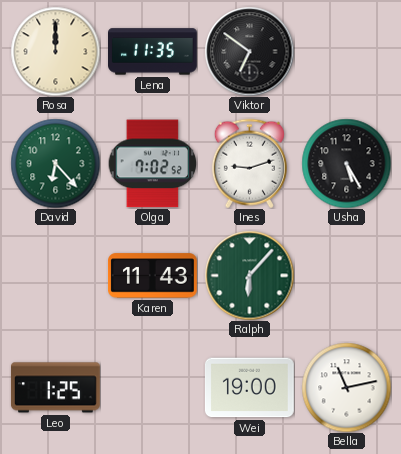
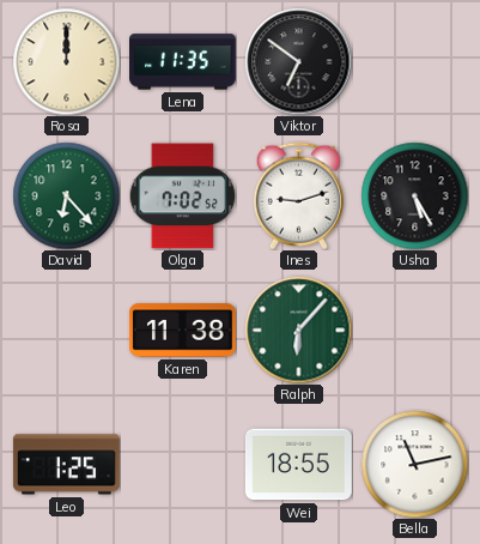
Karen: 11:43 -> 11:38
Wei: 19:00 -> 18:55
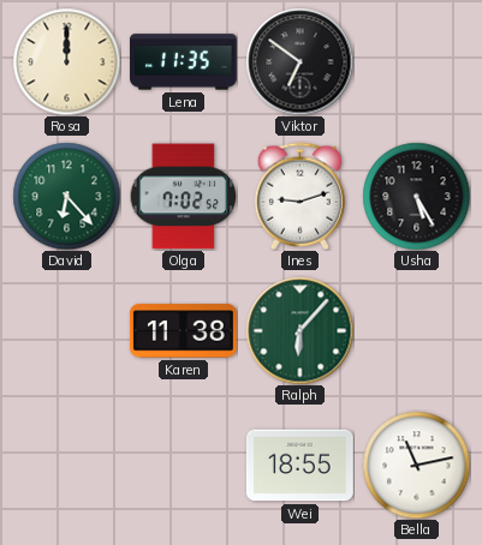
Leo: 1:25 -> none
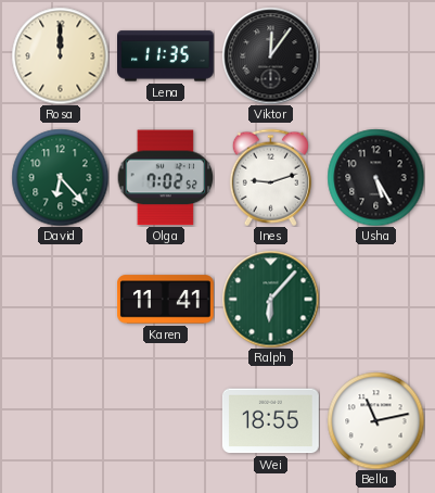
Viktor: 6:51 -> 12:06
Karen: 11:38 -> 11:41
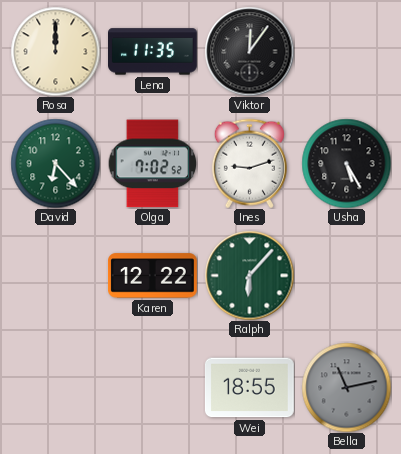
Karen: 11:41 -> 12:22
Bella dial: white -> grey
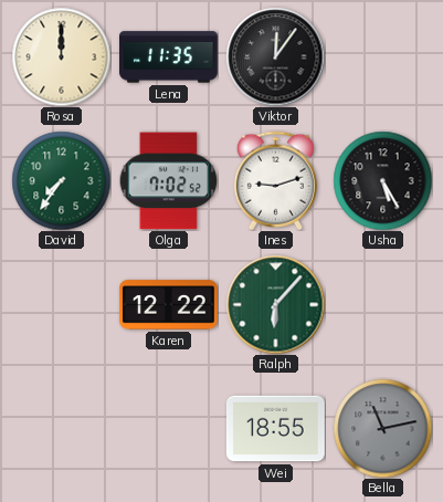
David: 6:23 -> 7:36
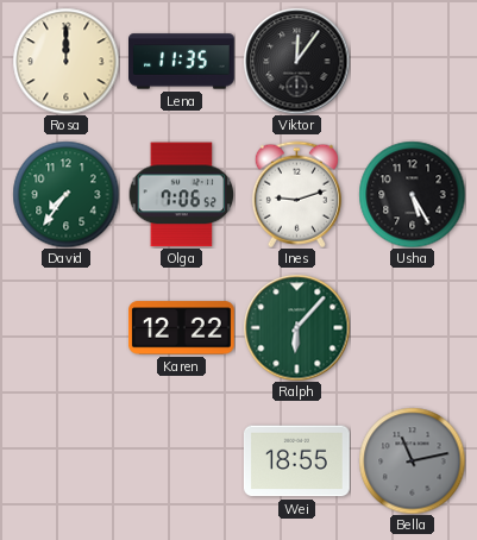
Olga: 7:02 -> 7:06
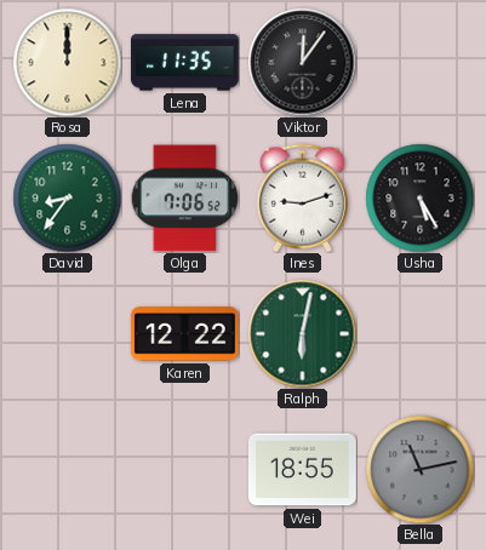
David: 7:36 -> 8:36
Ralph: 6:07 -> 6:02
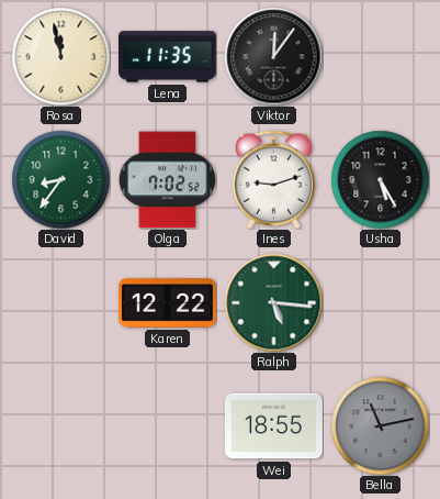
Rosa: 12:00 -> 11:58
Olga: 7:06 -> 7:02
Ralph: 6:02 -> 5:16
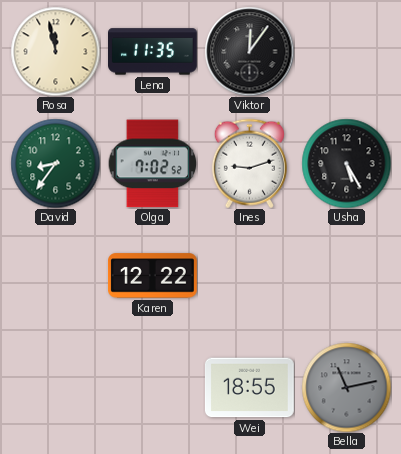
Ralph: 5:16 -> none
